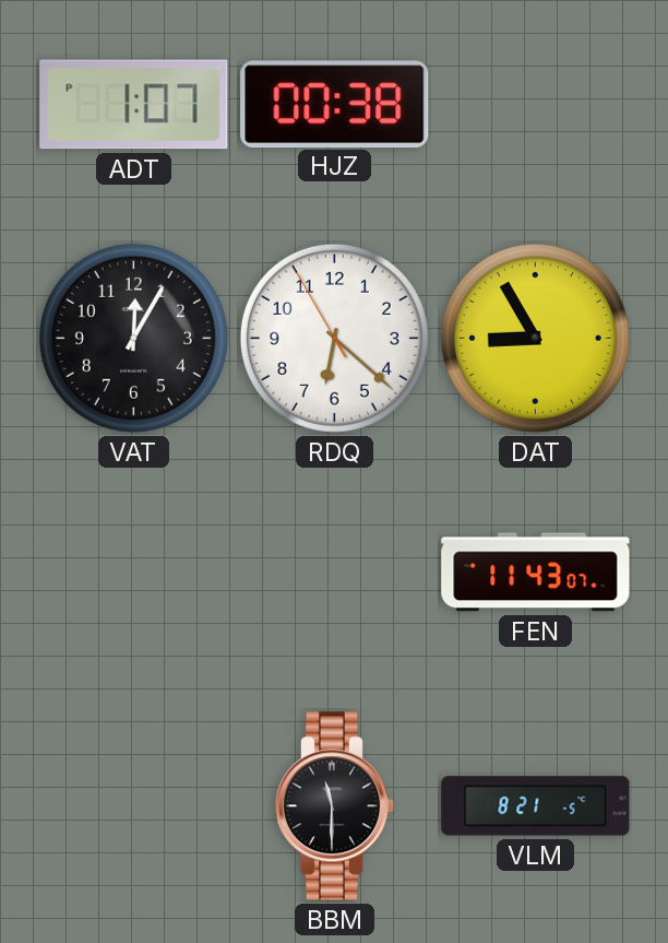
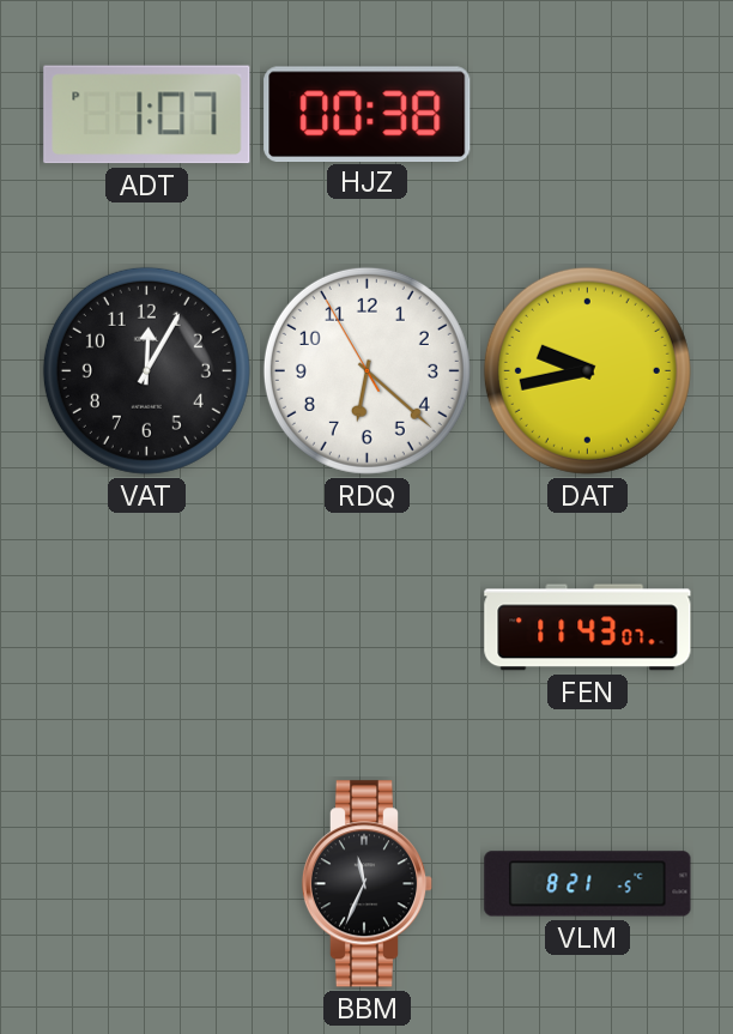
DAT: 8:55 -> 9:43
BBM: 11:30 -> 11:34
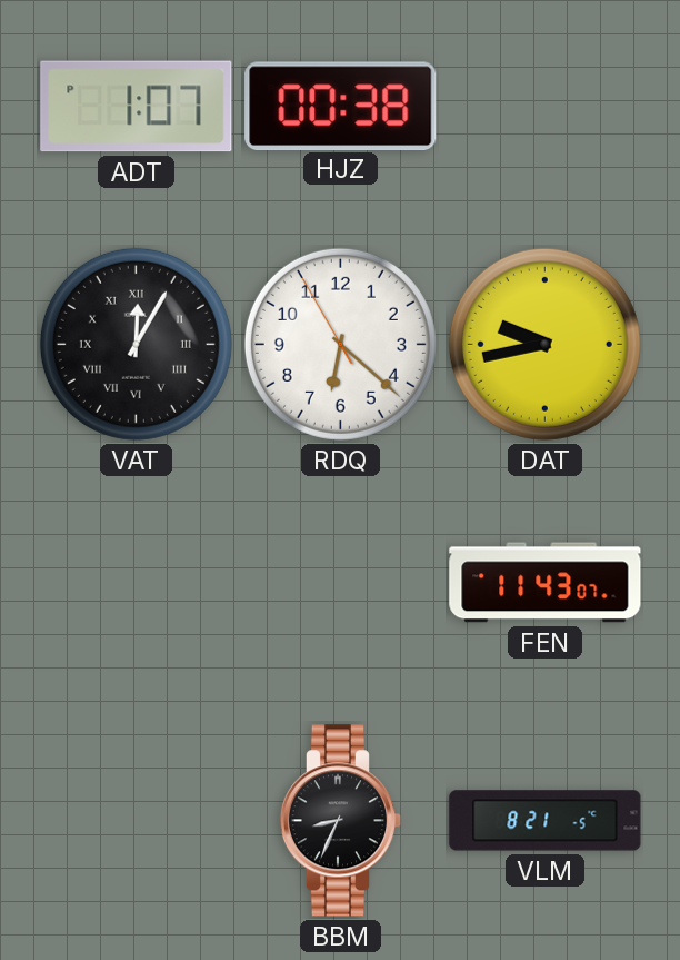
VAT numerals: Arabic -> Roman
BBM: 11:34 -> 8:34
